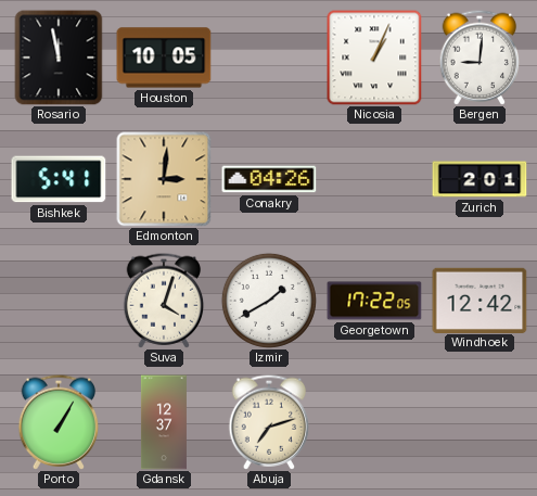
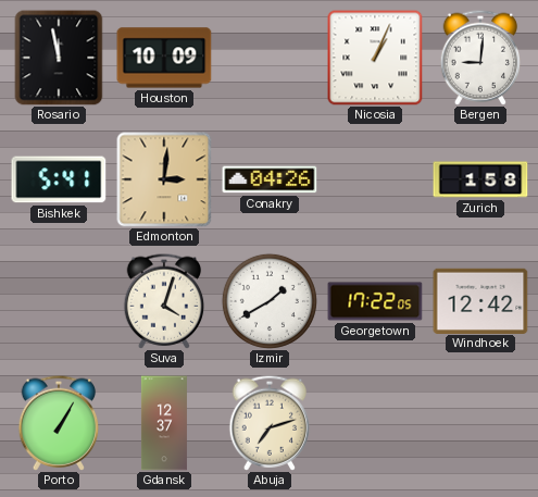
Houston: 10:05 -> 10:09
Zurich: 2:01 -> 1:58
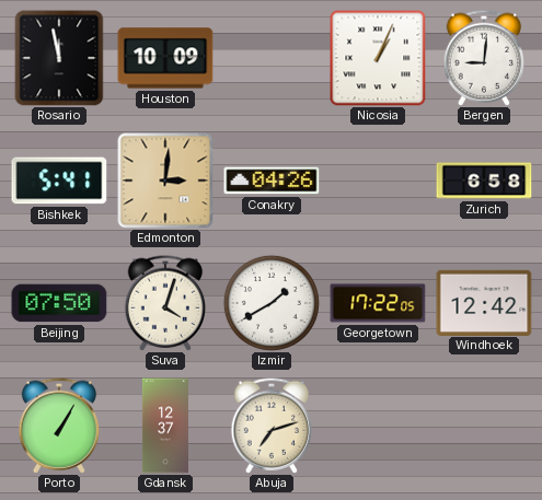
Zurich: 1:58 -> 6:58
Beijing: none -> 07:50
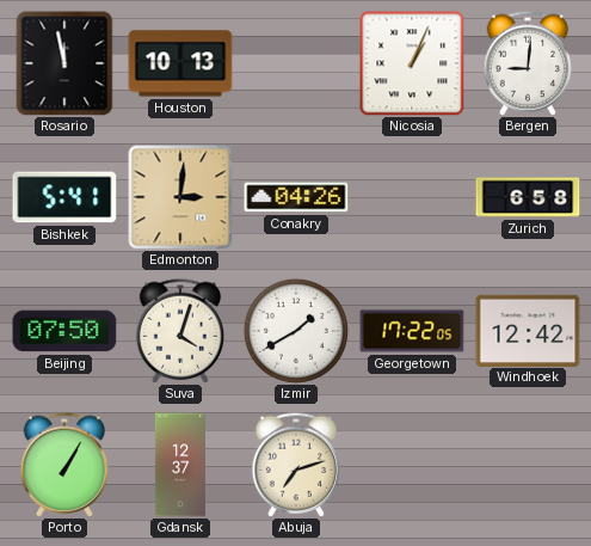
Houston: 10:09 -> 10:13
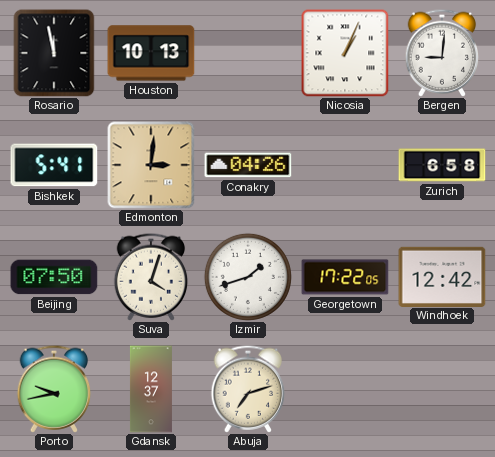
Izmir: 1:40 -> 1:42
Porto: 1:05 -> 9:43
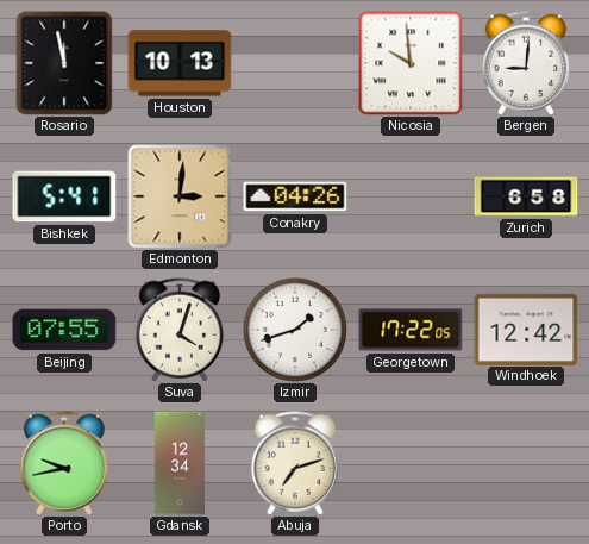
Nicosia: 1:04 -> 9:59
Beijing: 07:50 -> 07:55
Gdansk: 12:37 -> 12:34
